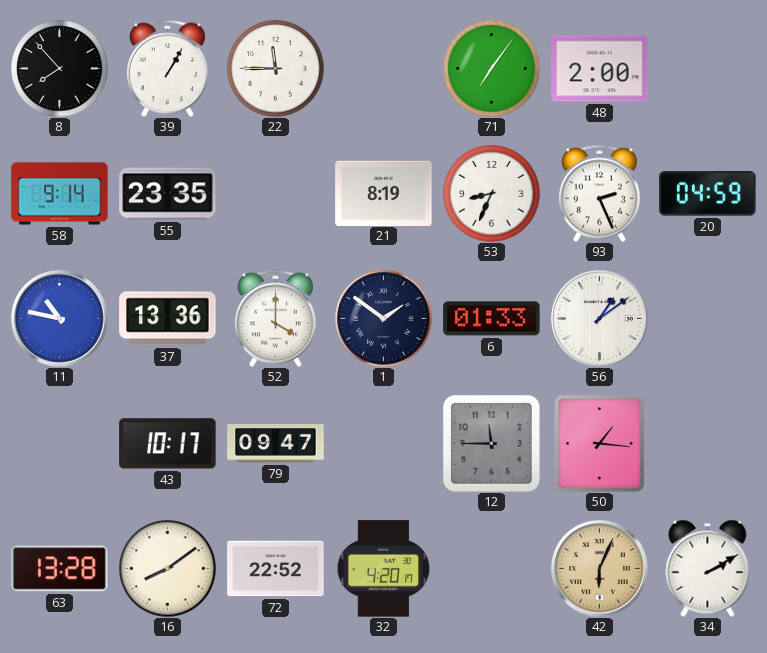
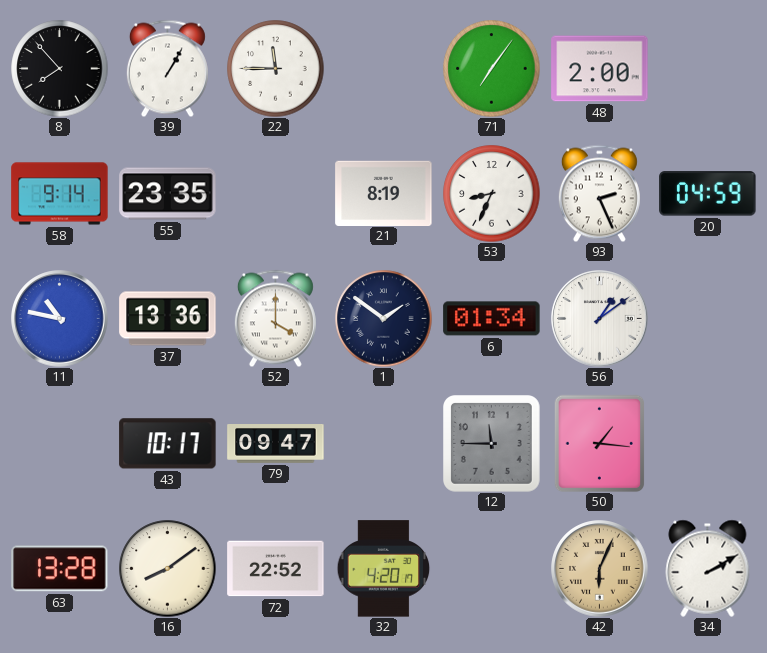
6: 01:33 -> 01:34
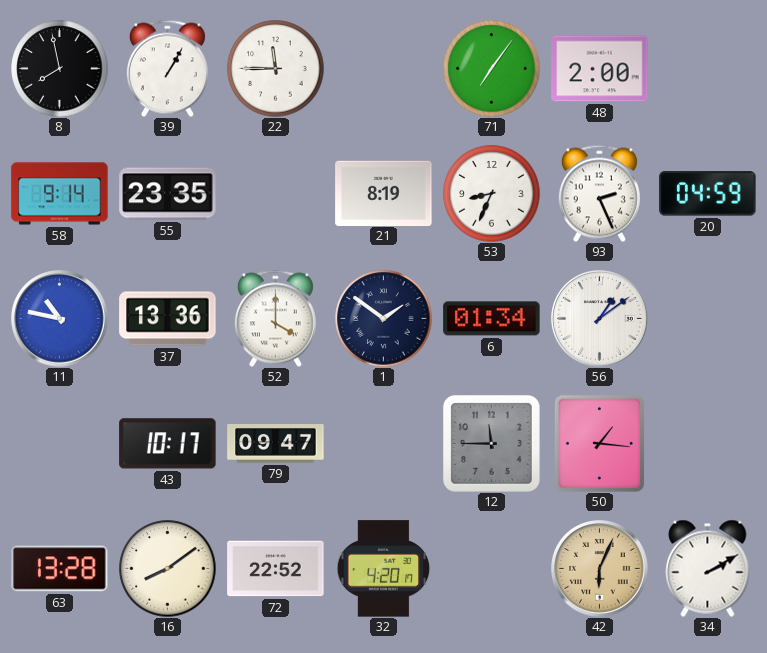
8: 7:53 -> 7:58
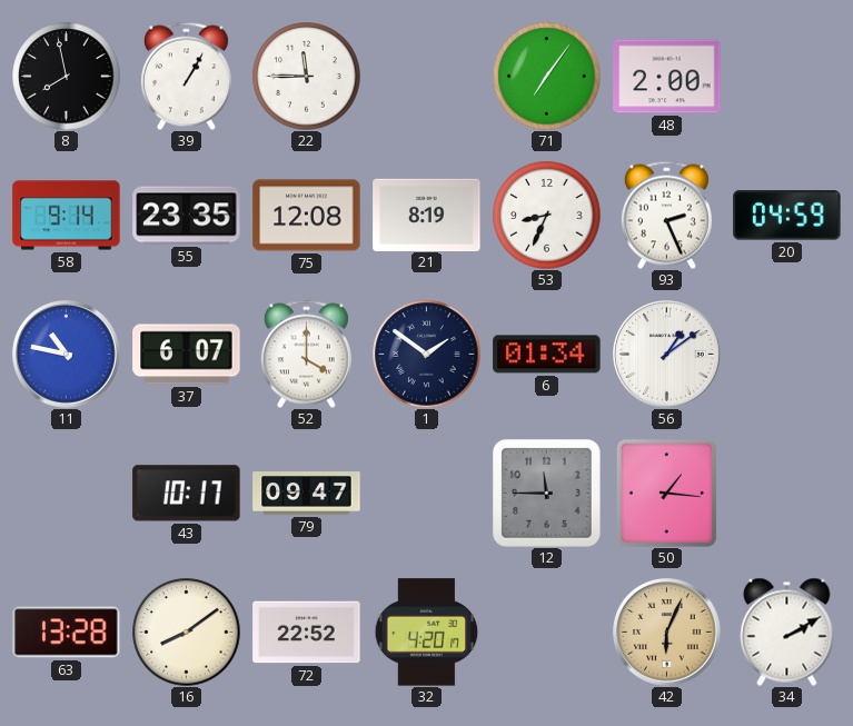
75: none -> 12:08
37: 13:36 -> 6:07
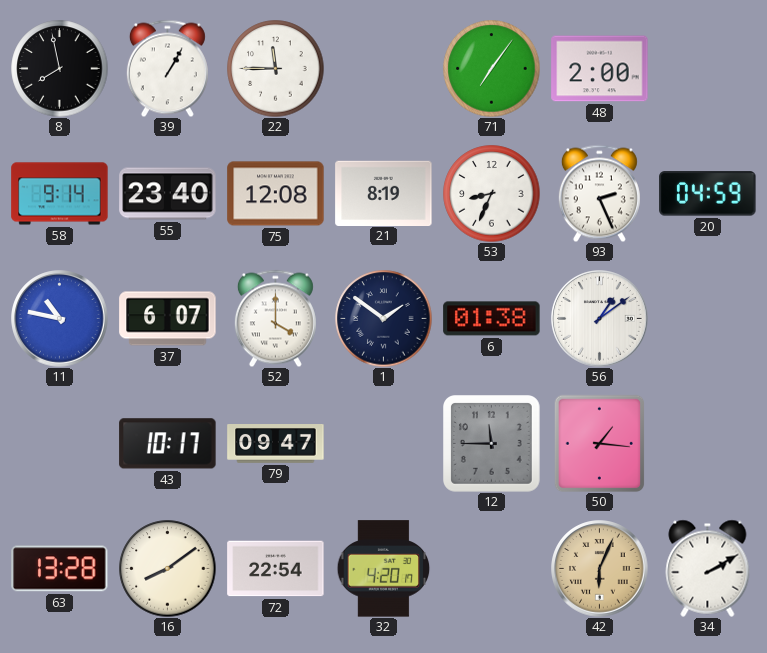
55: 23:35 -> 23:40
6: 01:34 -> 01:38
72: 22:52 -> 22:54
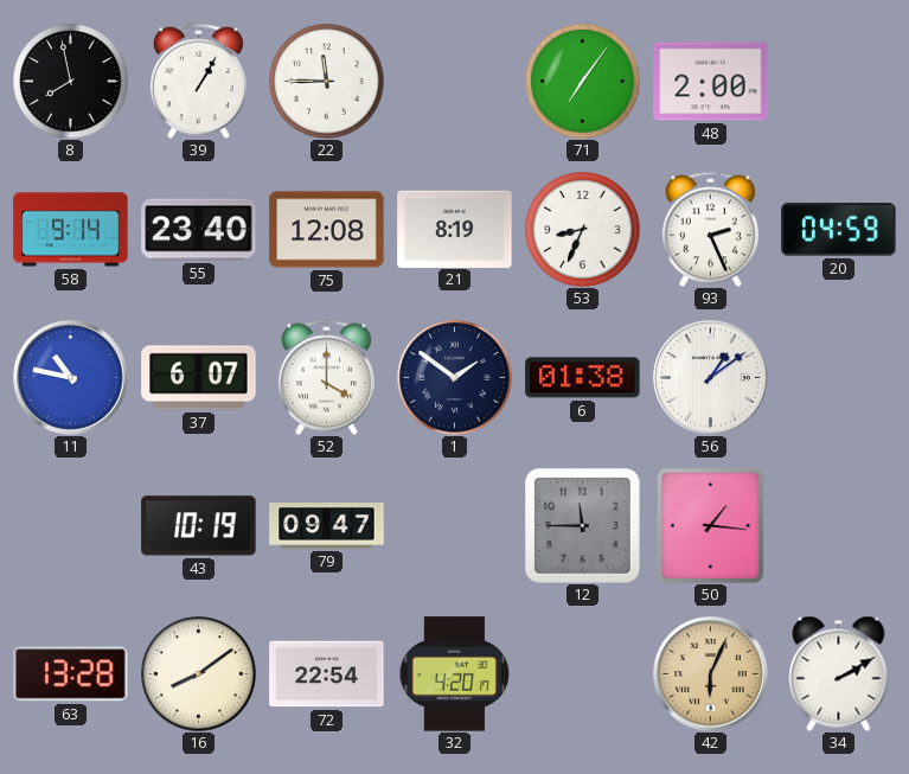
43: 10:17 -> 10:19
